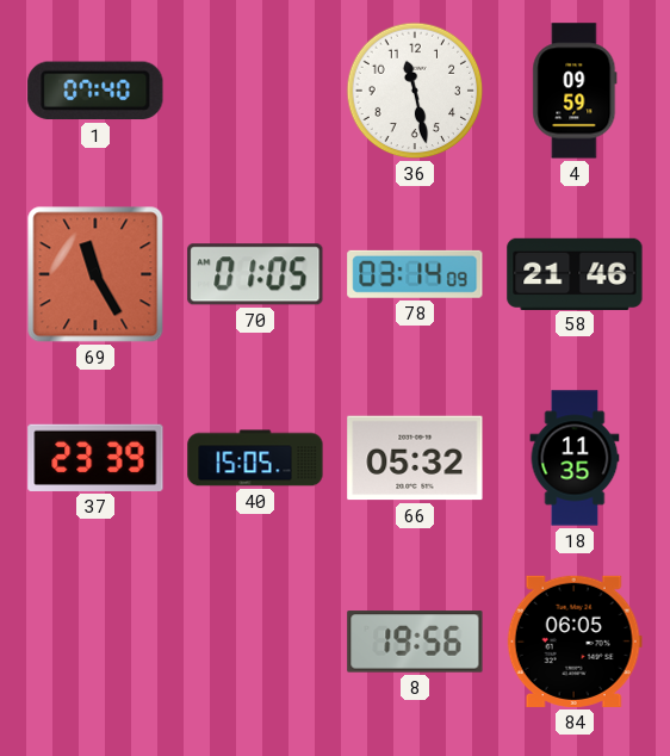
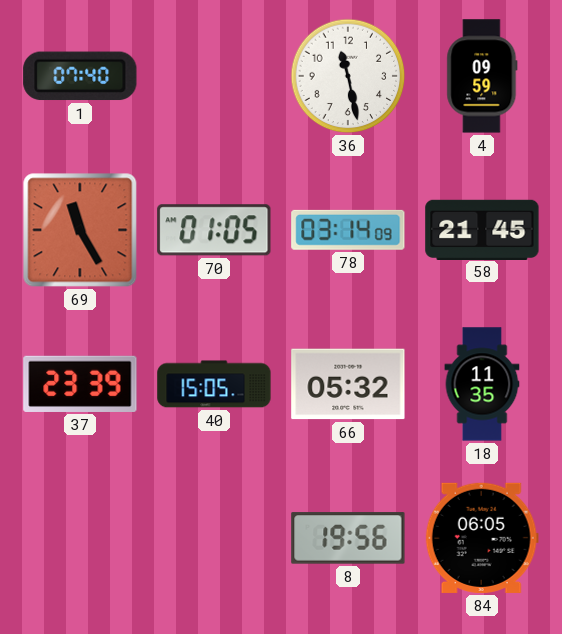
58: 21:46 -> 21:45
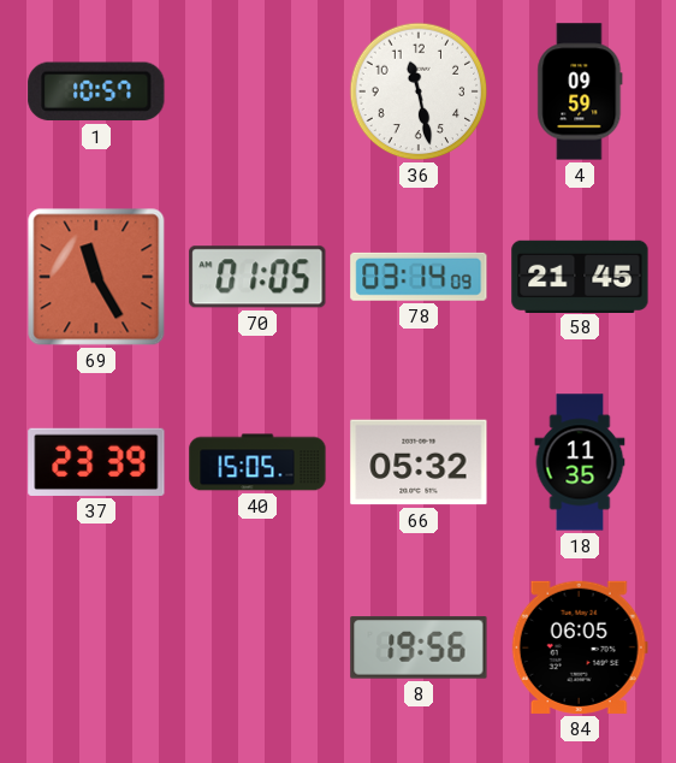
1: 07:40 -> 10:57
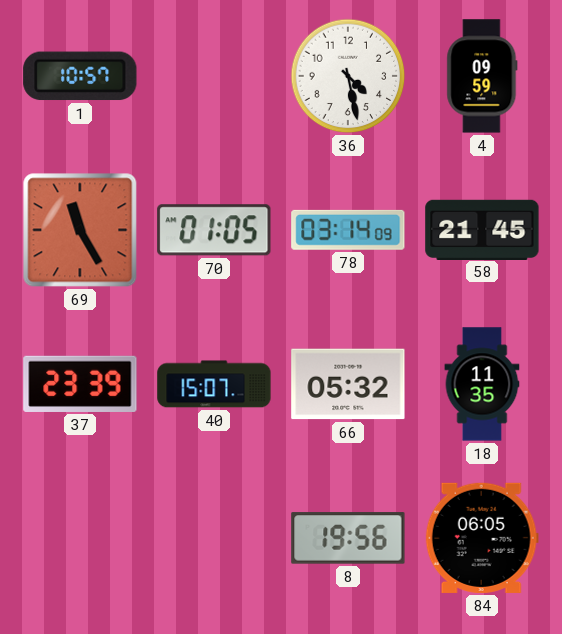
36: 11:28 -> 4:28
40: 15:05 -> 15:07
